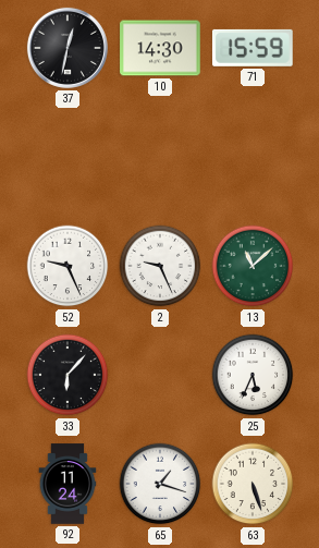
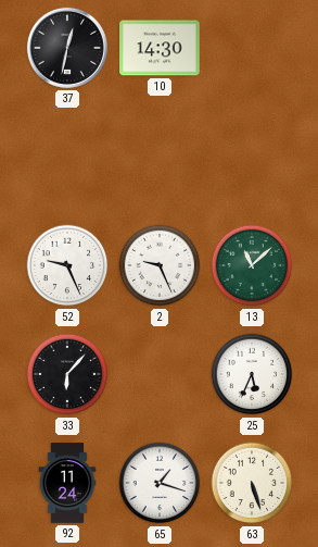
71: 15:59 -> none
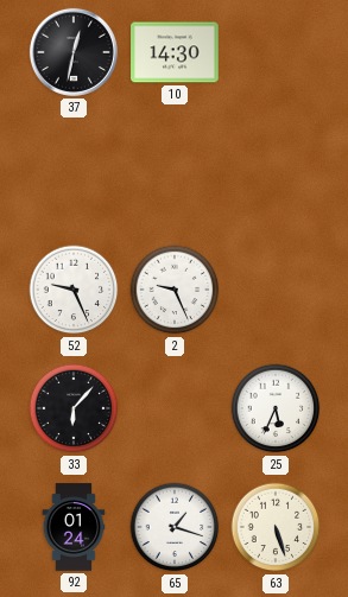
13: 11:08 -> none
92: 11:24 -> 01:24
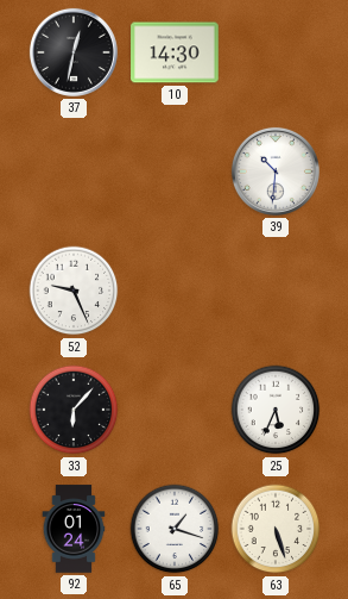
39: none -> 10:31
2: 9:26 -> none
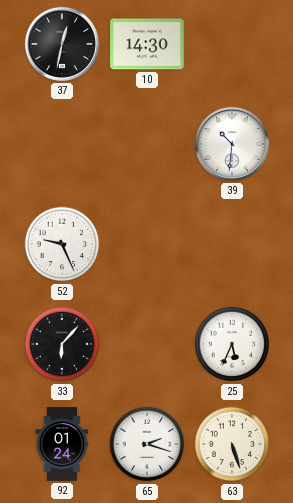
65: 1:18 -> 2:18
